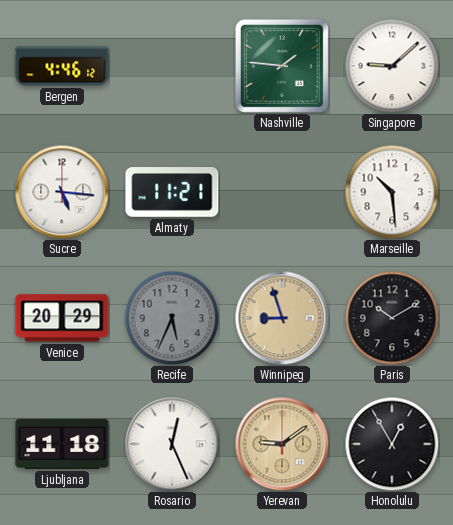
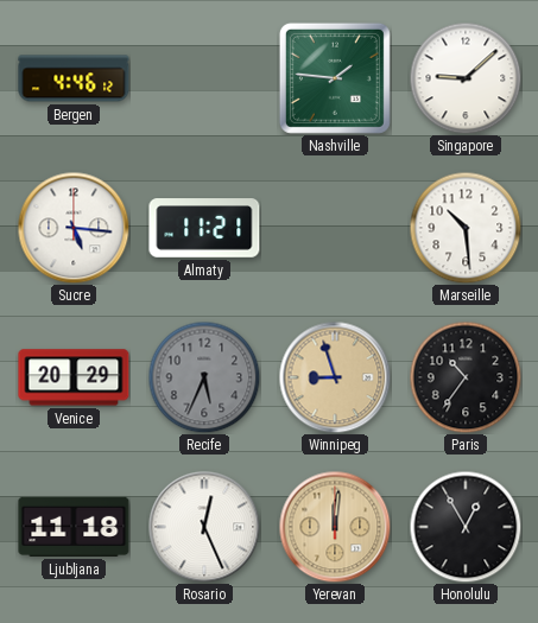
Paris: 10:10 -> 10:36
Yerevan: 9:09 -> 12:01
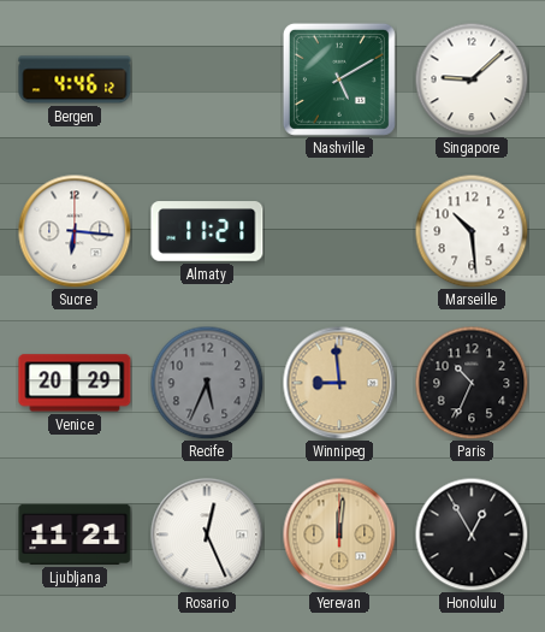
Nashville: 1:46 -> 5:10
Sucre: 5:16 -> 6:16
Winnipeg: 8:57 -> 8:59
Paris: 10:36 -> 10:34
Ljubljana: 11:18 -> 11:21
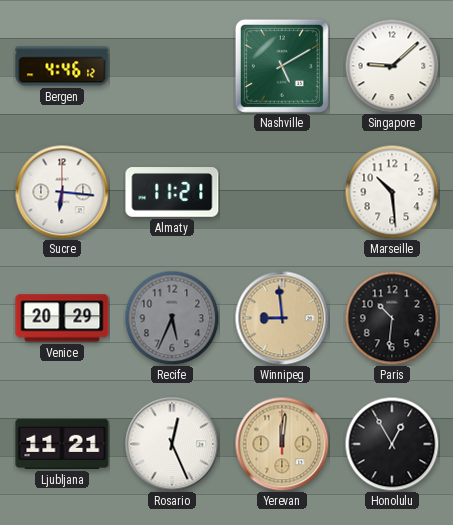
Paris: 10:34 -> 10:31
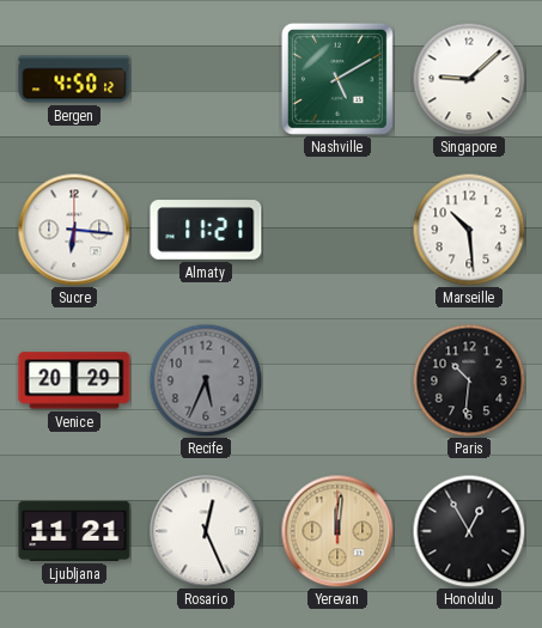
Bergen: 4:46 -> 4:50
Winnipeg: 8:59 -> none
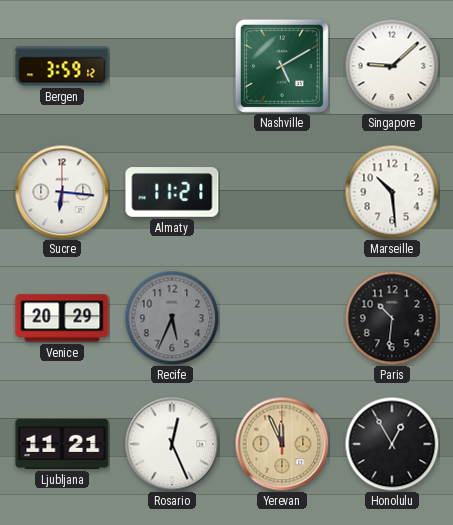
Bergen: 4:50 -> 3:59
Yerevan: 12:01 -> 11:56
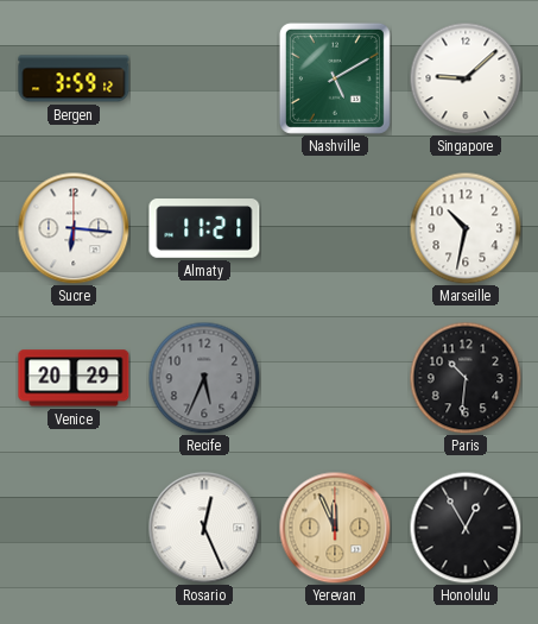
Marseille: 10:29 -> 10:32
Ljubljana: 11:21 -> none
